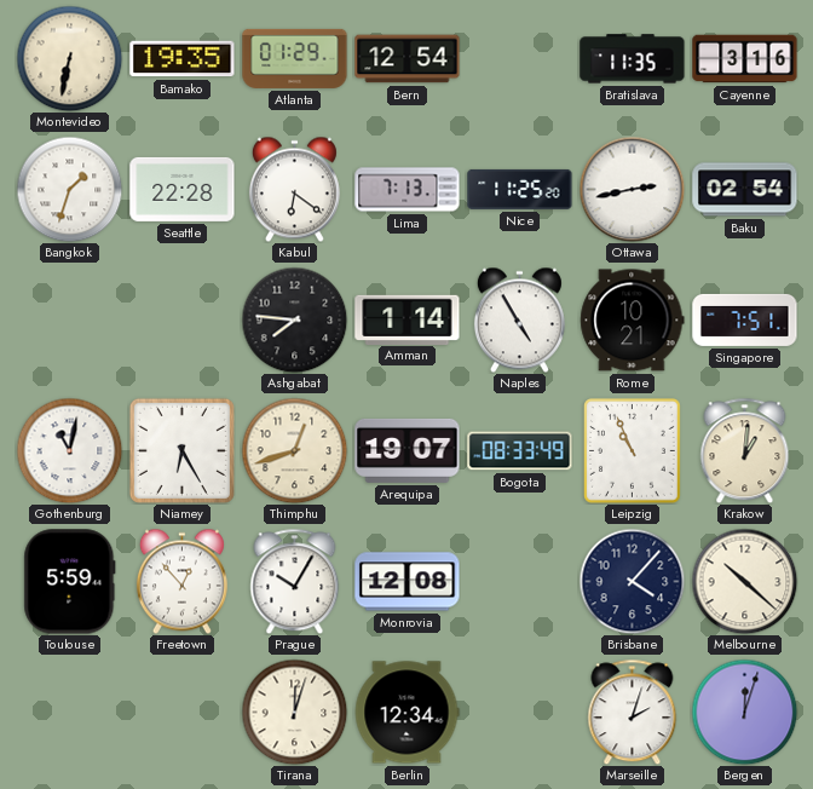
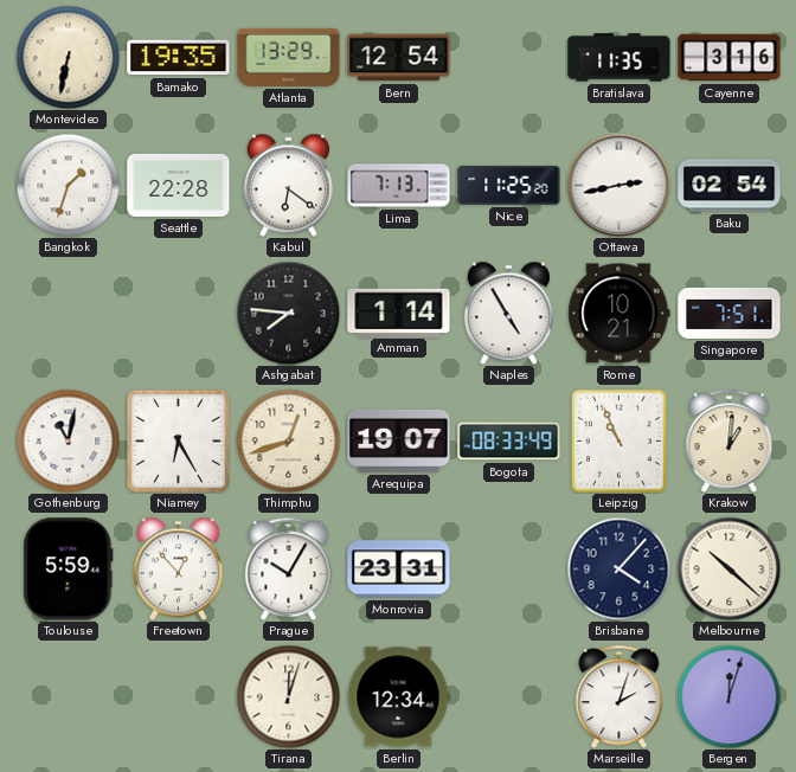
Atlanta: 01:29 -> 13:29
Monrovia: 12:08 -> 23:31
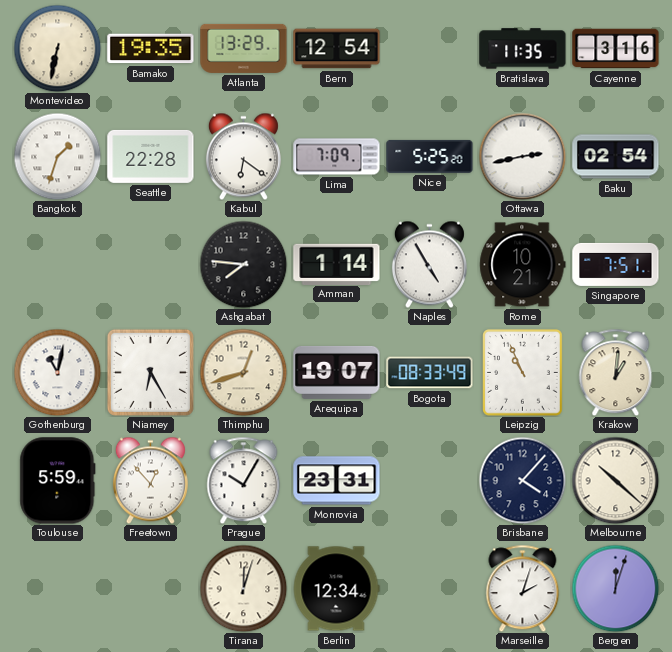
Lima: 7:13 -> 7:09
Nice: 11:25 -> 5:25
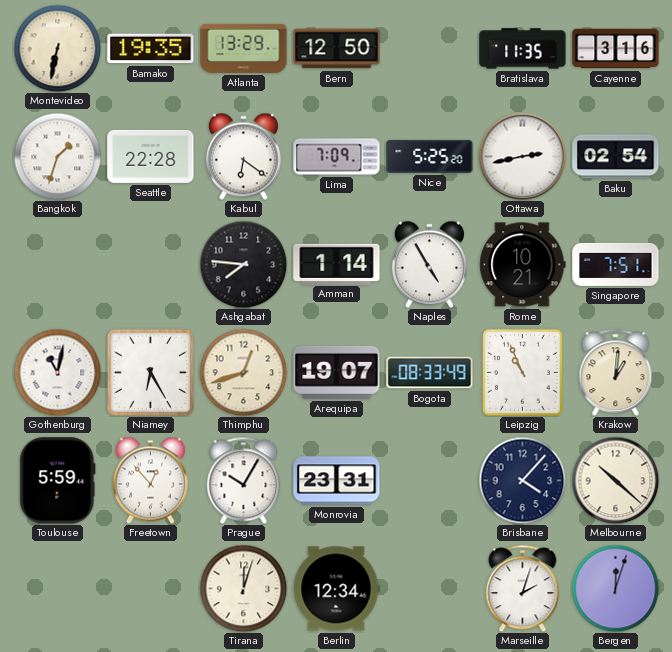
Bern: 12:54 -> 12:50
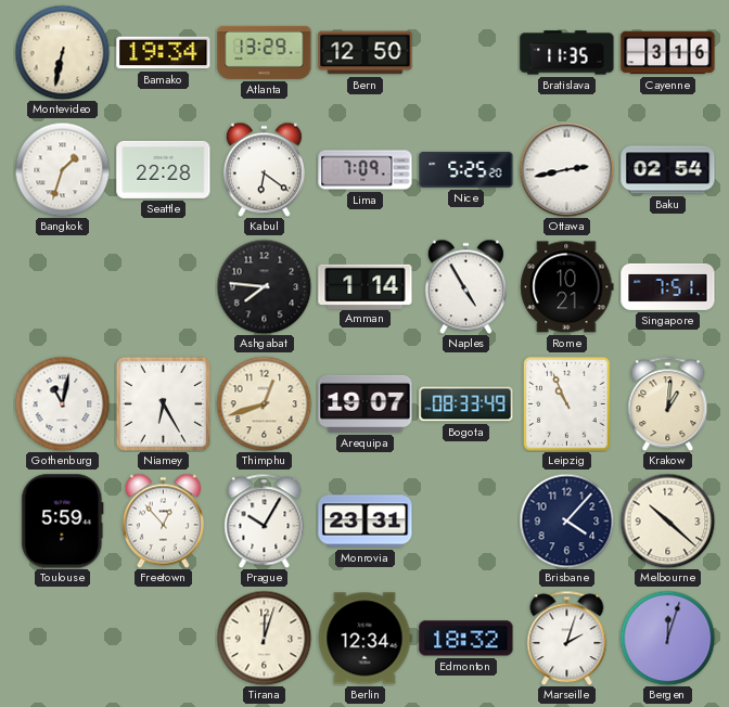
Bamako: 19:35 -> 19:34
Edmonton: none -> 18:32
